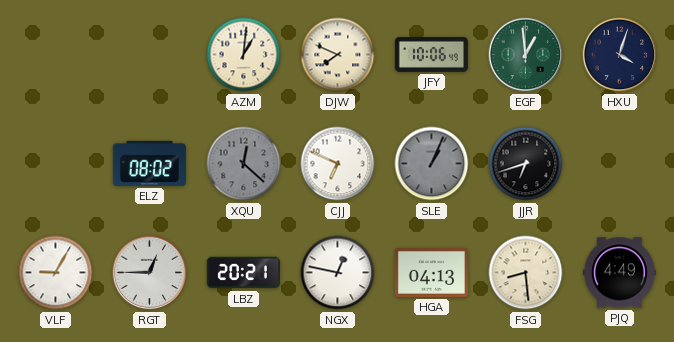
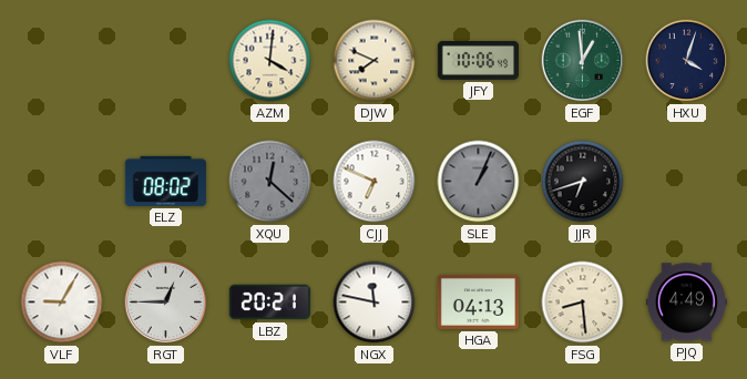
AZM: 1:01 -> 4:01
NGX: 12:47 -> 11:47
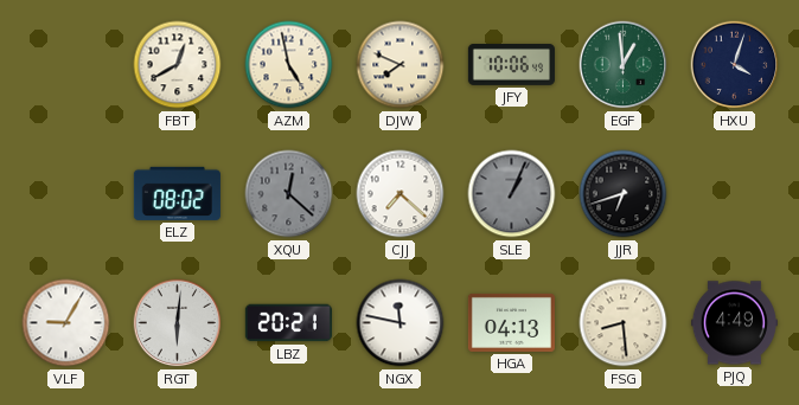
FBT: none -> 12:40
AZM: 4:01 -> 4:58
CJJ: 6:49 -> 7:22
RGT: 12:45 -> 6:01
